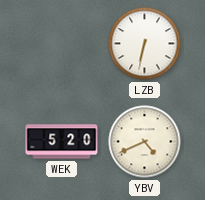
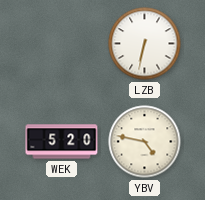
YBV: 4:41 -> 4:47
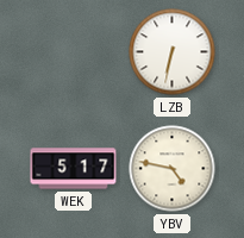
WEK: 5:20 -> 5:17
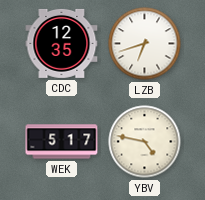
CDC: none -> 12:35
LZB: 6:32 -> 6:42
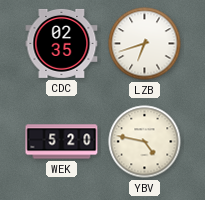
CDC: 12:35 -> 02:35
WEK: 5:17 -> 5:20
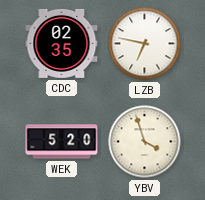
LZB: 6:42 -> 6:47
YBV: 4:47 -> 3:57
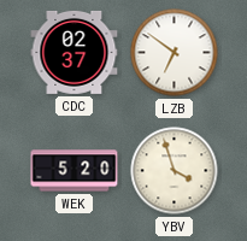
CDC: 02:35 -> 02:37
LZB: 6:47 -> 6:51
